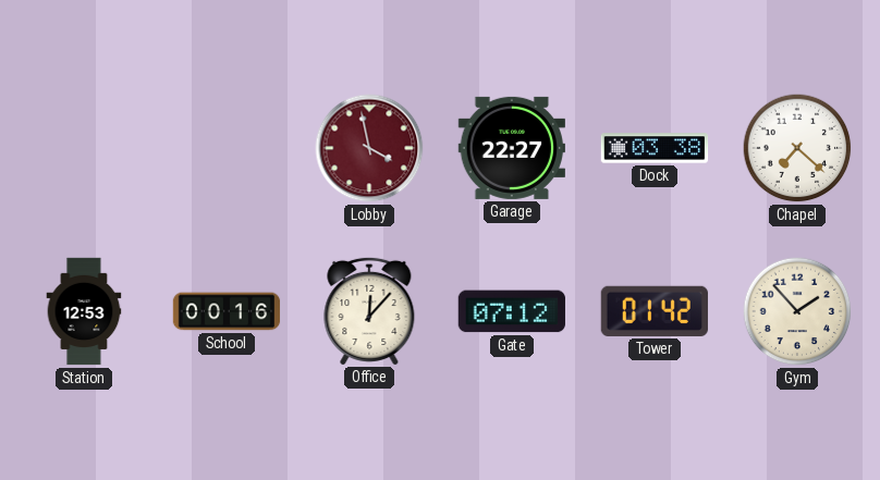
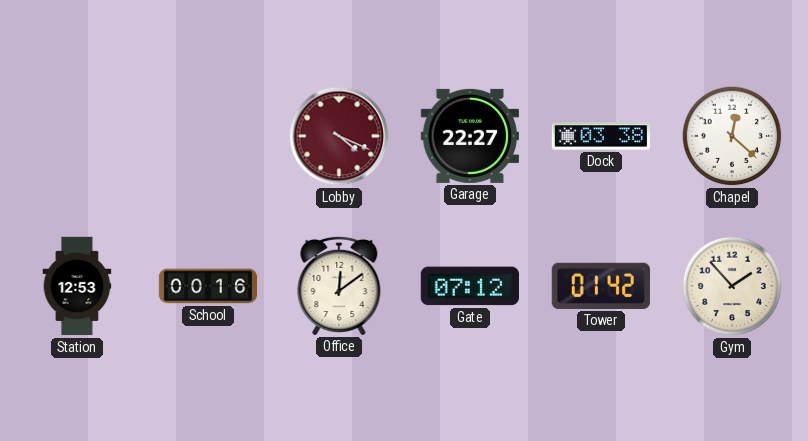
Lobby: 3:58 -> 4:19
Chapel: 7:22 -> 12:22
Office: 12:07 -> 12:09
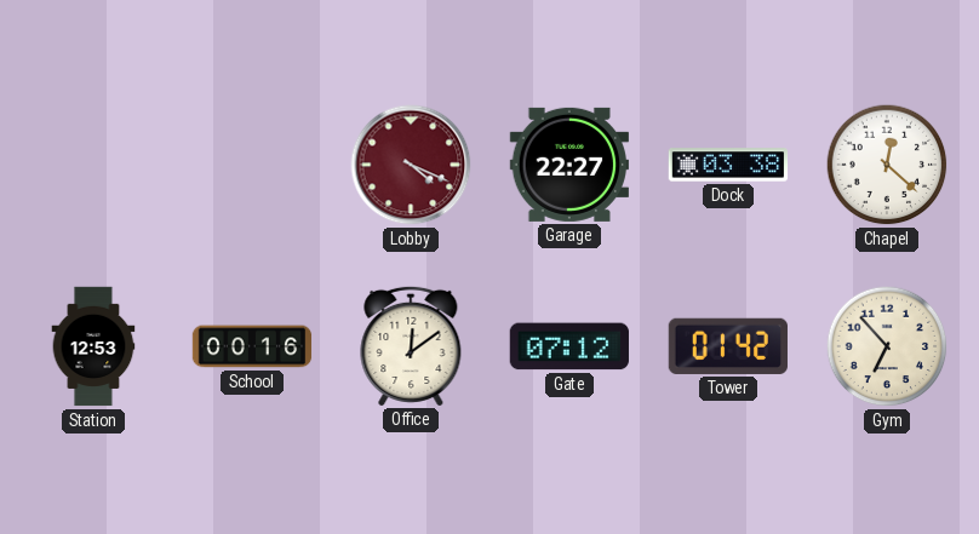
Gym: 1:53 -> 6:53
